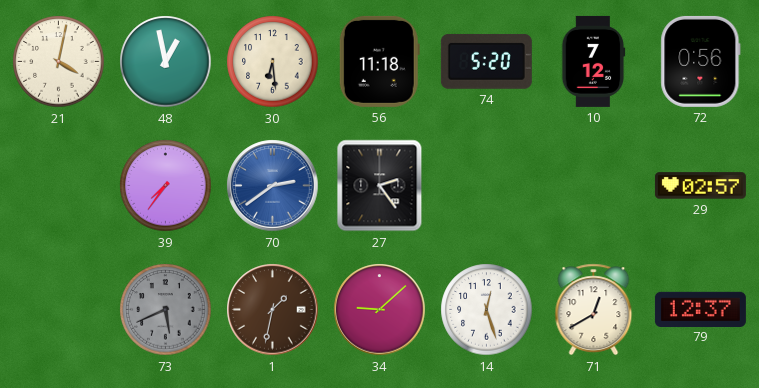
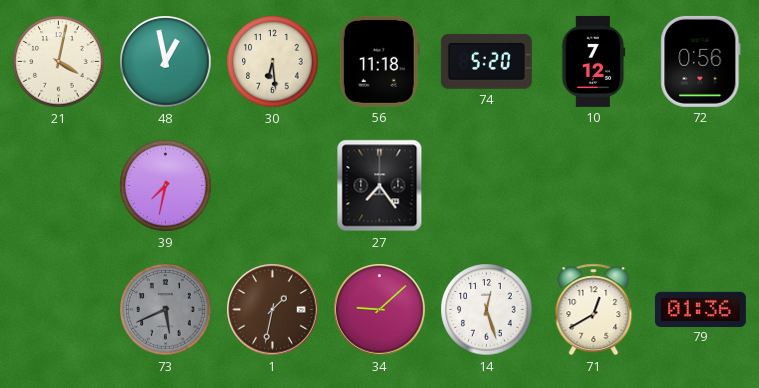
39: 7:36 -> 7:32
70: 2:39 -> none
27: 2:24 -> 7:24
29: 02:57 -> none
79: 12:37 -> 01:36
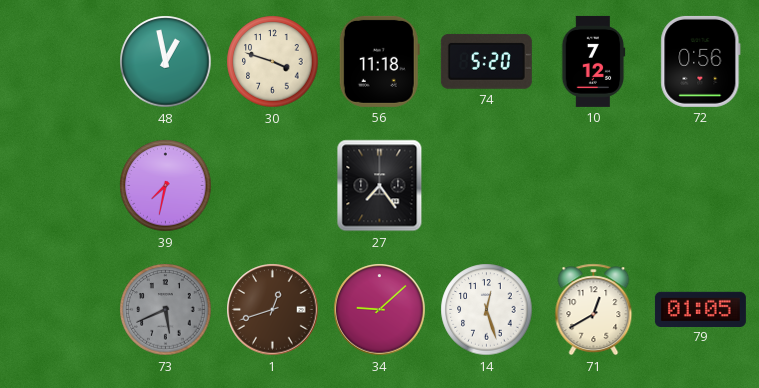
21: 4:02 -> none
30: 6:29 -> 3:48
1: 1:32 -> 12:42
79: 01:36 -> 01:05
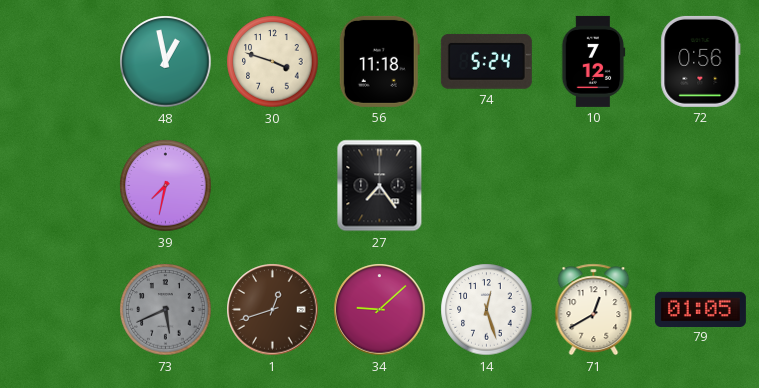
74: 5:20 -> 5:24
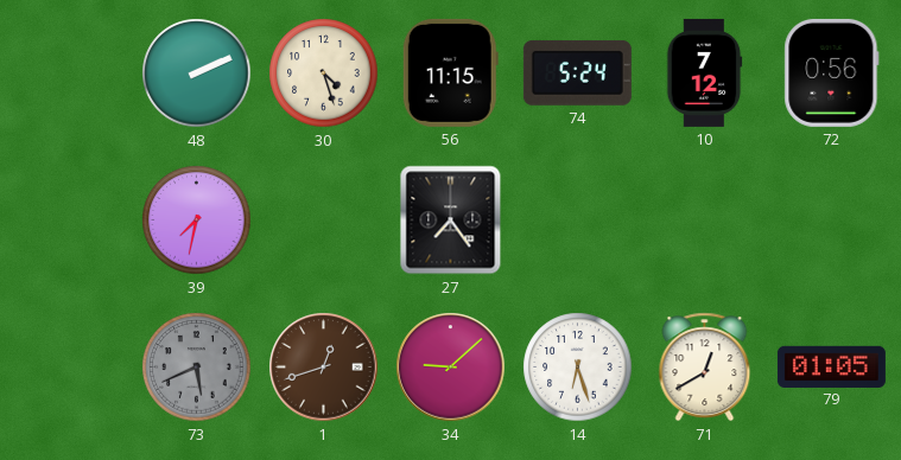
48: 12:58 -> 2:11
30: 3:48 -> 4:27
56: 11:18 -> 11:15
14: 12:27 -> 6:27
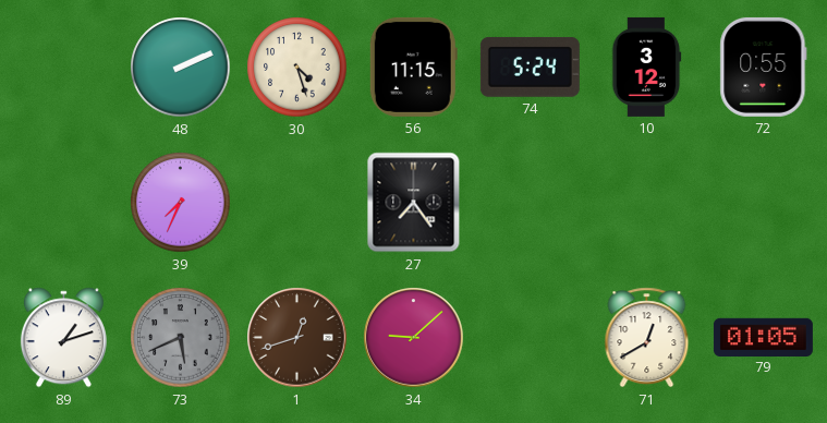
10: 7:12 -> 3:12
72: 0:56 -> 0:55
39: 7:32 -> 7:34
89: none -> 1:12
14: 6:27 -> none
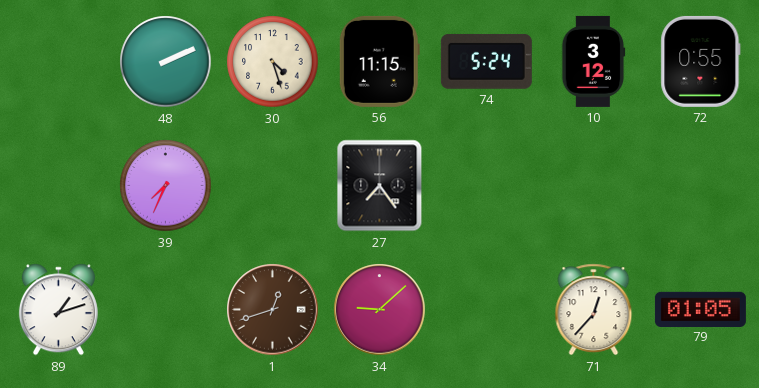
73: 5:41 -> none
71: 12:40 -> 12:37
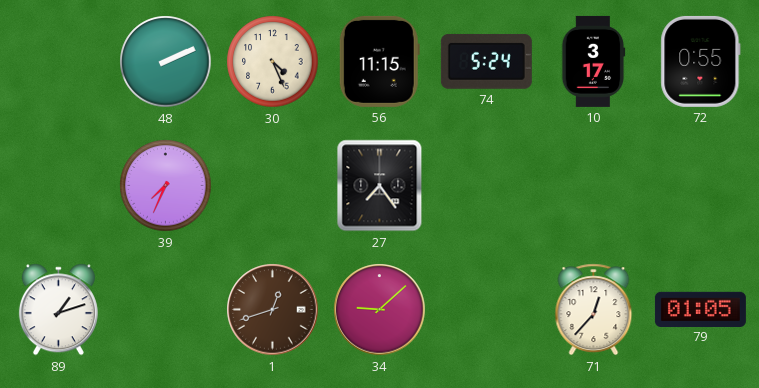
30: 4:27 -> 4:26
10: 3:12 -> 3:17
